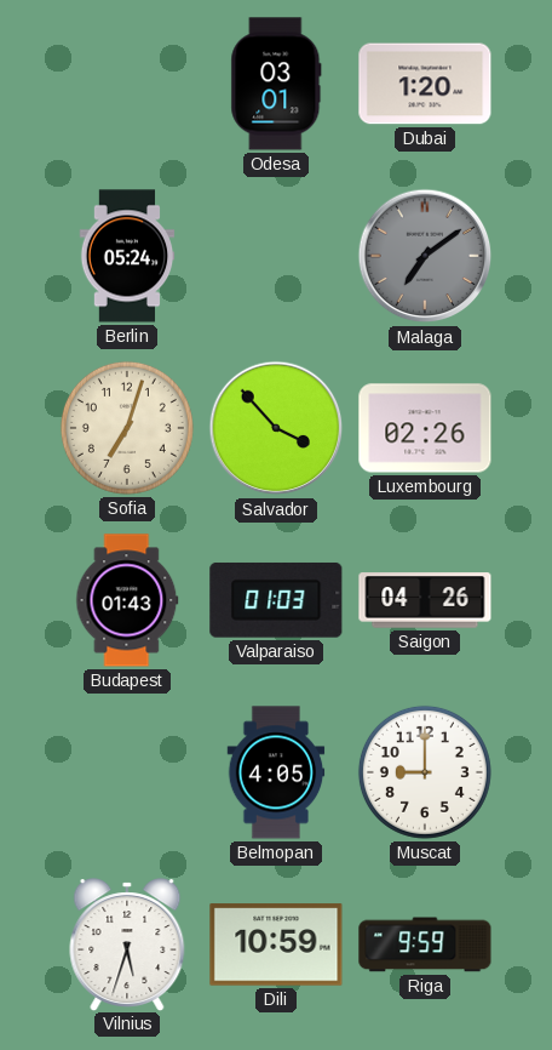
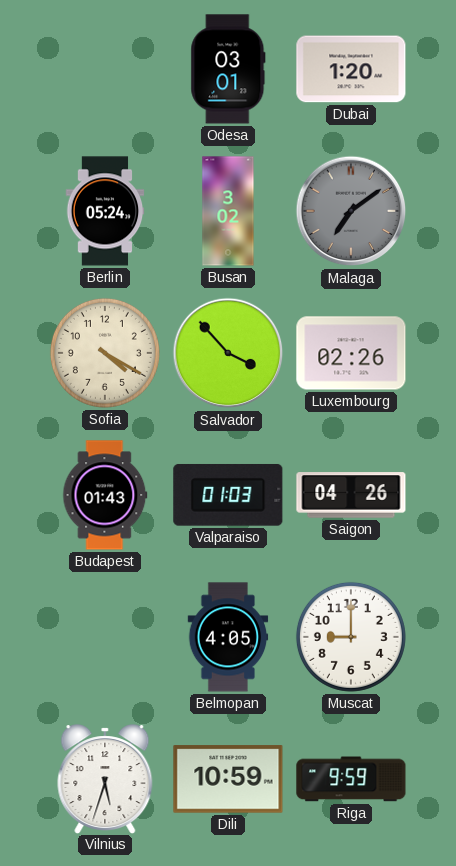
Busan: none -> 3:02
Sofia: 7:03 -> 4:20
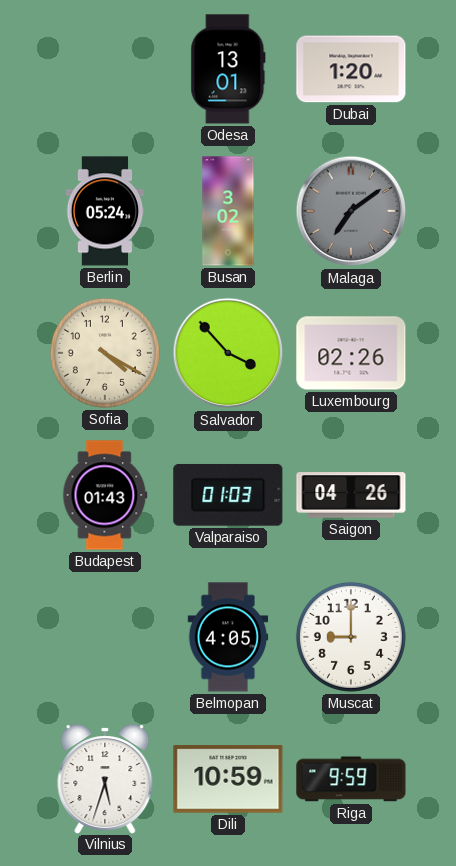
Odesa: 03:01 -> 13:01
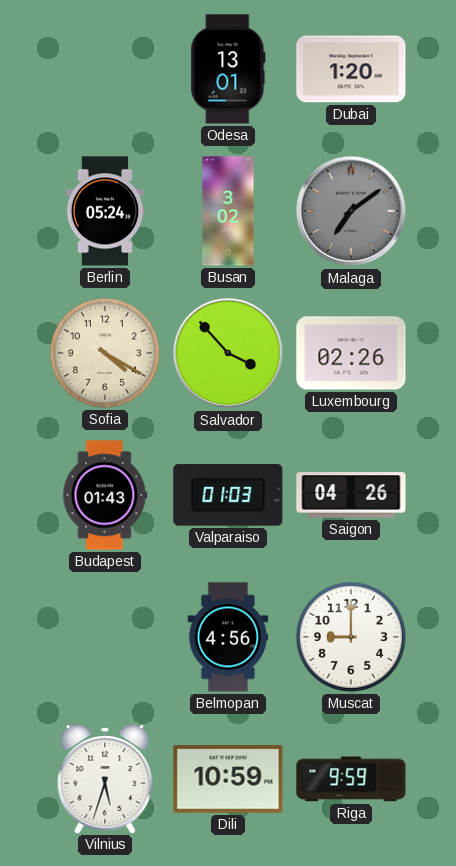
Belmopan: 4:05 -> 4:56
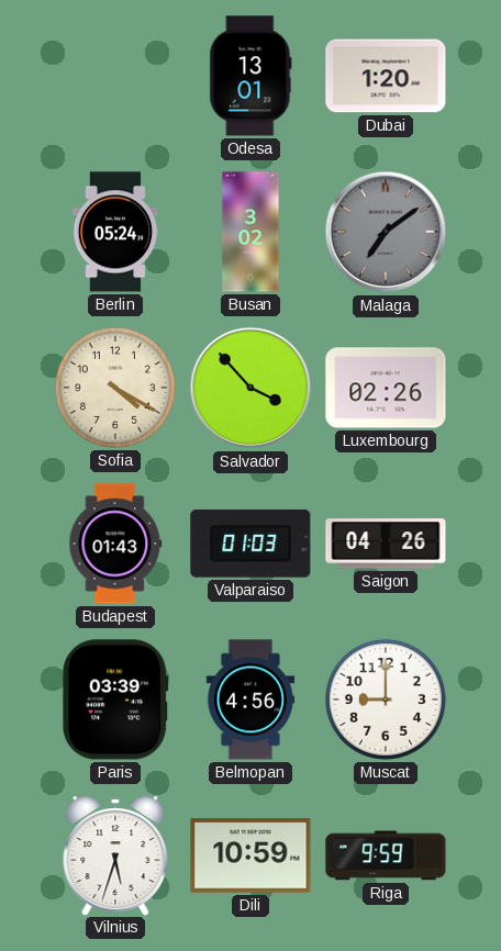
Paris: none -> 03:39
